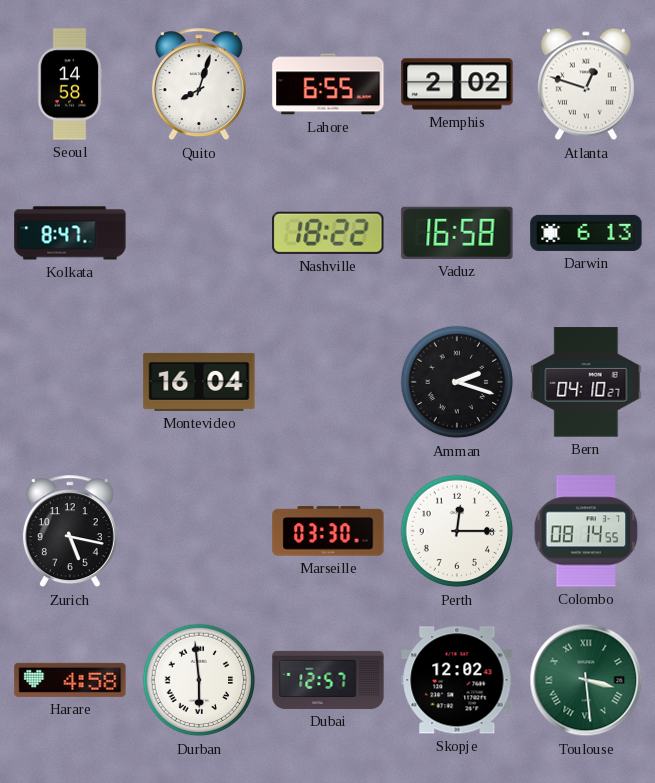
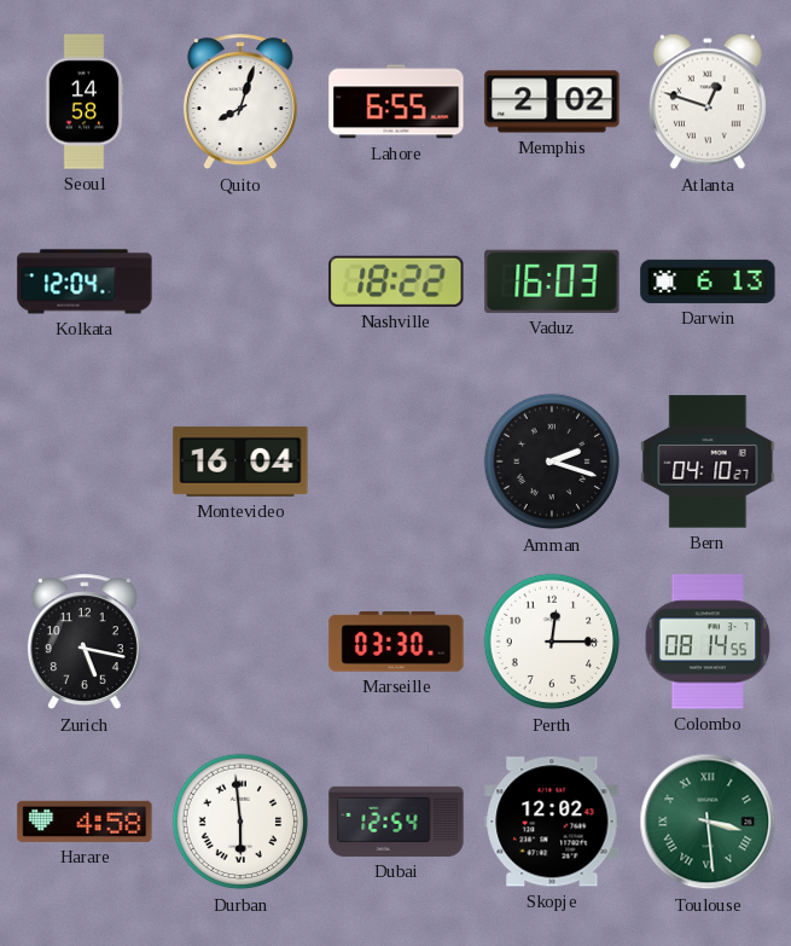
Kolkata: 8:47 -> 12:04
Vaduz: 16:58 -> 16:03
Dubai: 12:57 -> 12:54
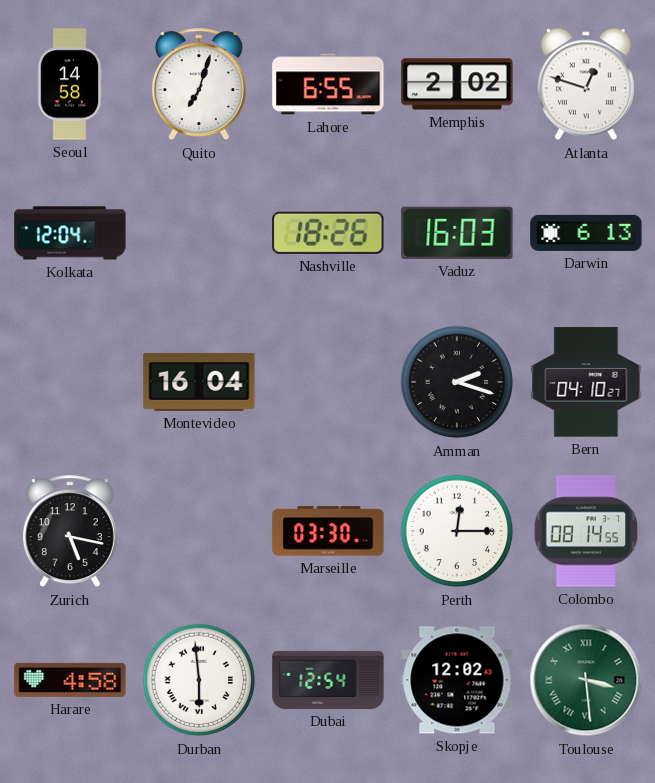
Quito: 8:03 -> 7:03
Nashville: 18:22 -> 18:26
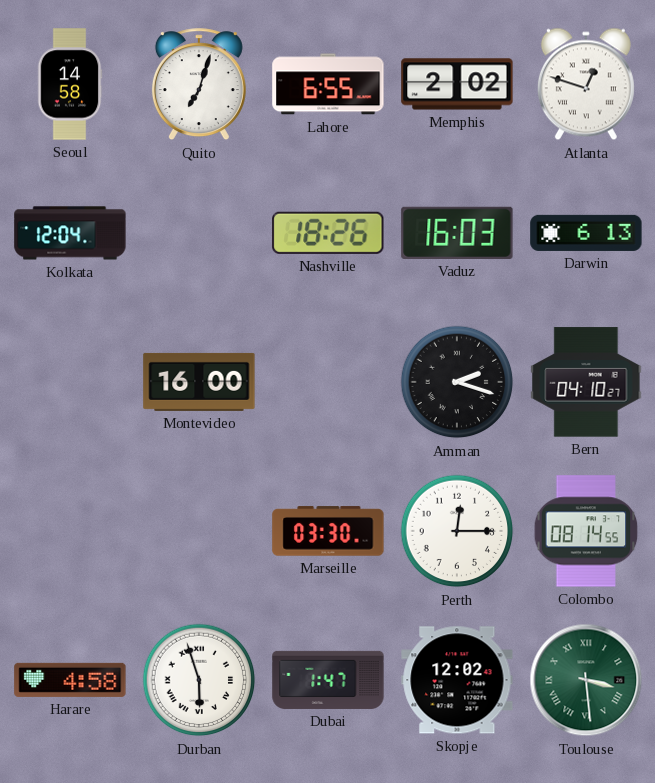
Montevideo: 16:04 -> 16:00
Zurich: 5:17 -> none
Durban: 5:59 -> 5:57
Dubai: 12:54 -> 1:47
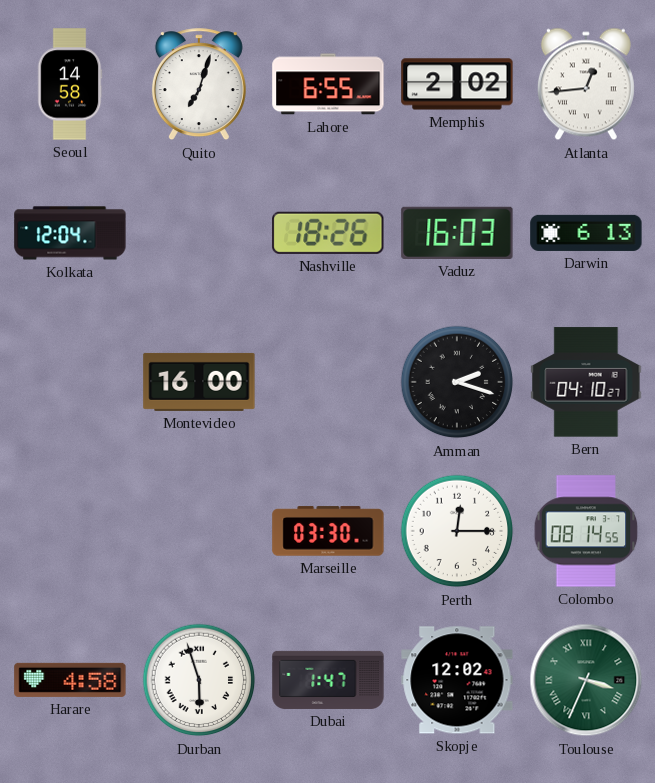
Atlanta: 12:48 -> 12:44
Toulouse: 3:29 -> 3:34
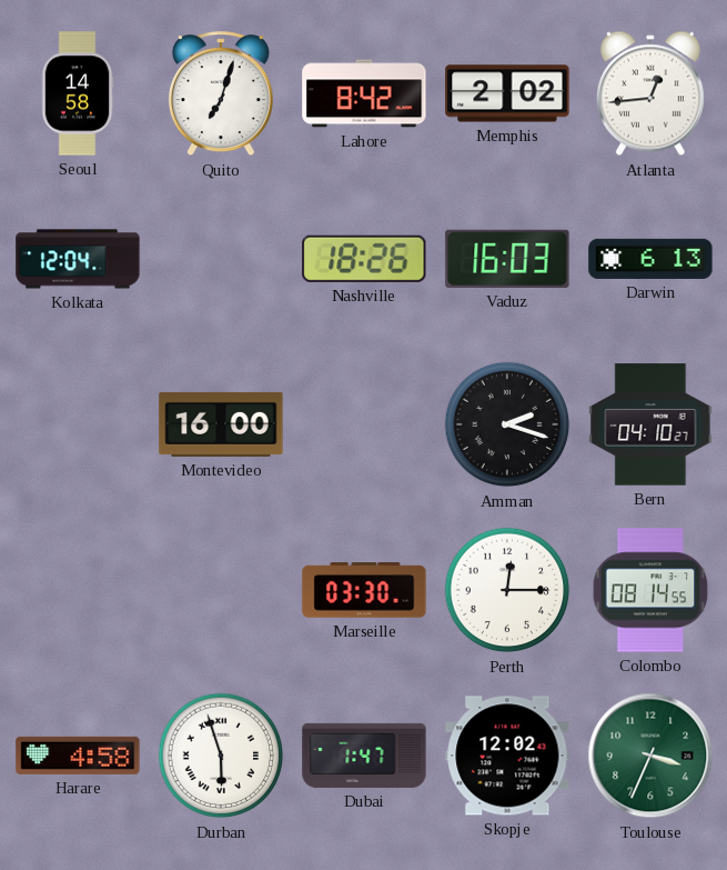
Lahore: 6:55 -> 8:42
Toulouse numerals: Roman -> Arabic
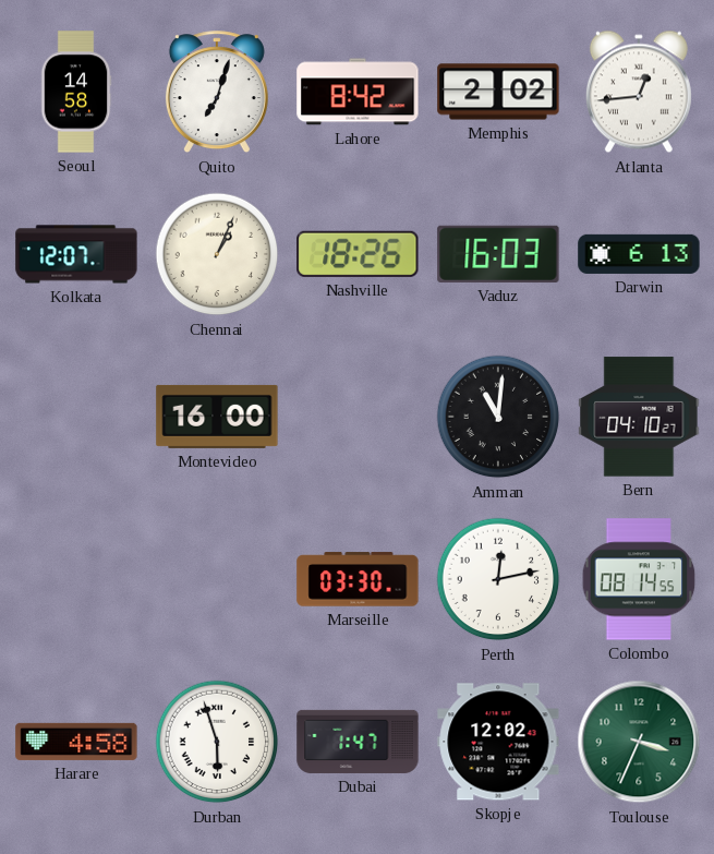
Kolkata: 12:04 -> 12:07
Chennai: none -> 1:04
Amman: 2:18 -> 11:01
Perth: 12:15 -> 12:13
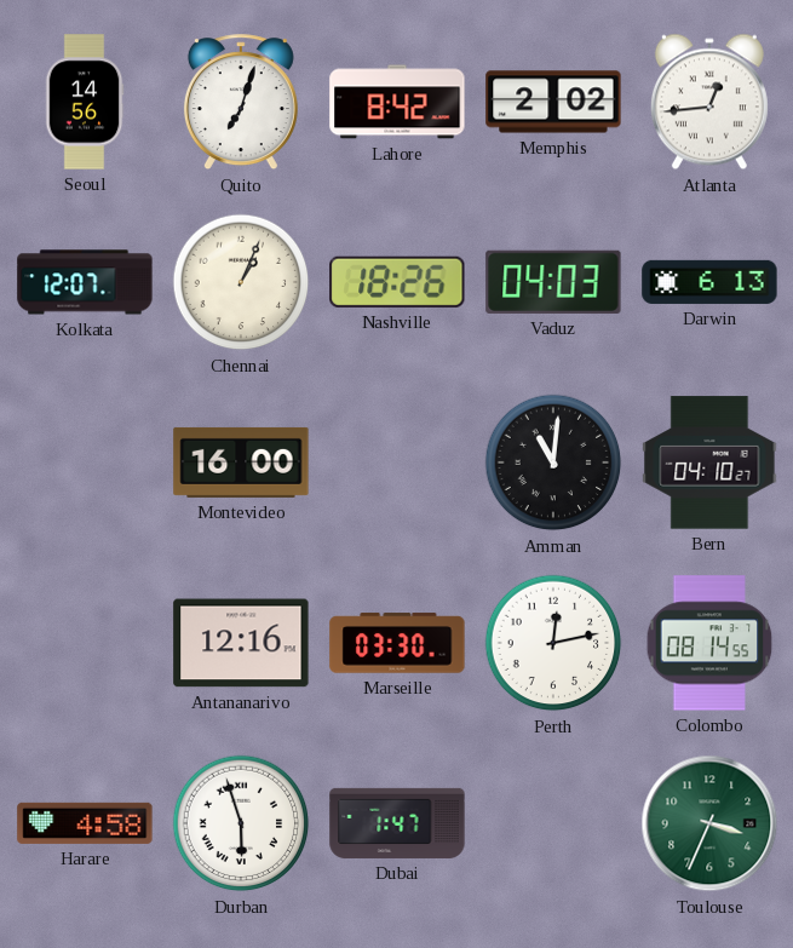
Seoul: 14:58 -> 14:56
Vaduz: 16:03 -> 04:03
Antananarivo: none -> 12:16
Skopje: 12:02 -> none
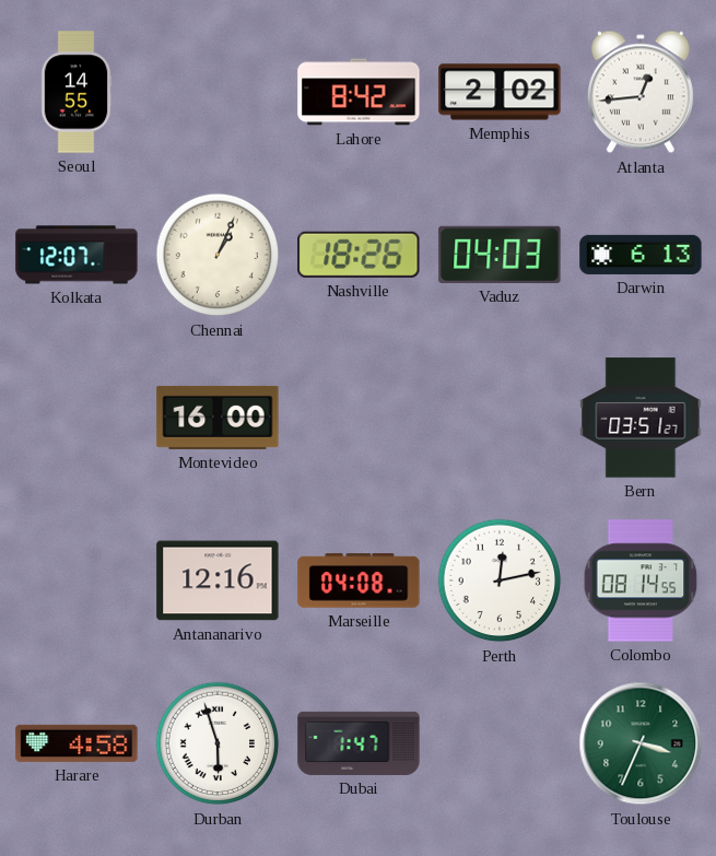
Seoul: 14:56 -> 14:55
Quito: 7:03 -> none
Amman: 11:01 -> none
Bern: 04:10 -> 03:51
Marseille: 03:30 -> 04:08
